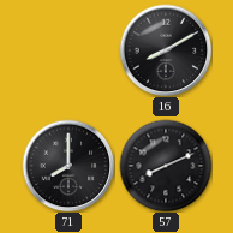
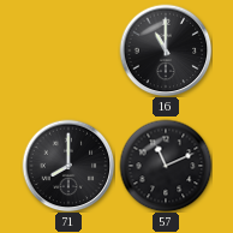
16: 8:10 -> 11:00
57: 8:11 -> 11:11
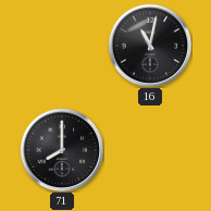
16: 11:00 -> 11:02
57: 11:11 -> none
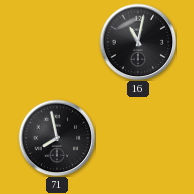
71: 8:00 -> 7:58
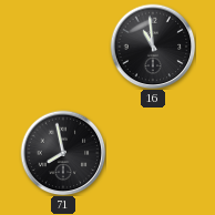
16: 11:02 -> 10:59
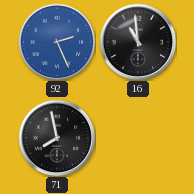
92: none -> 2:26
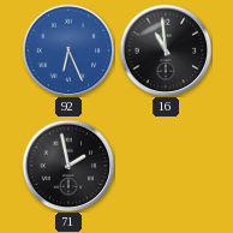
92: 2:26 -> 6:26
71: 7:58 -> 1:58
